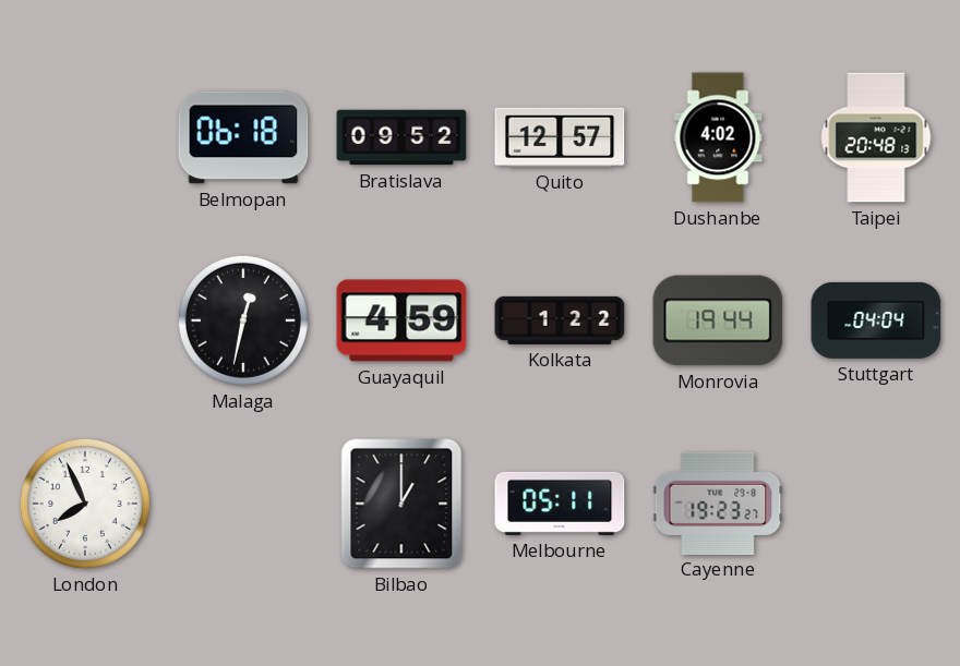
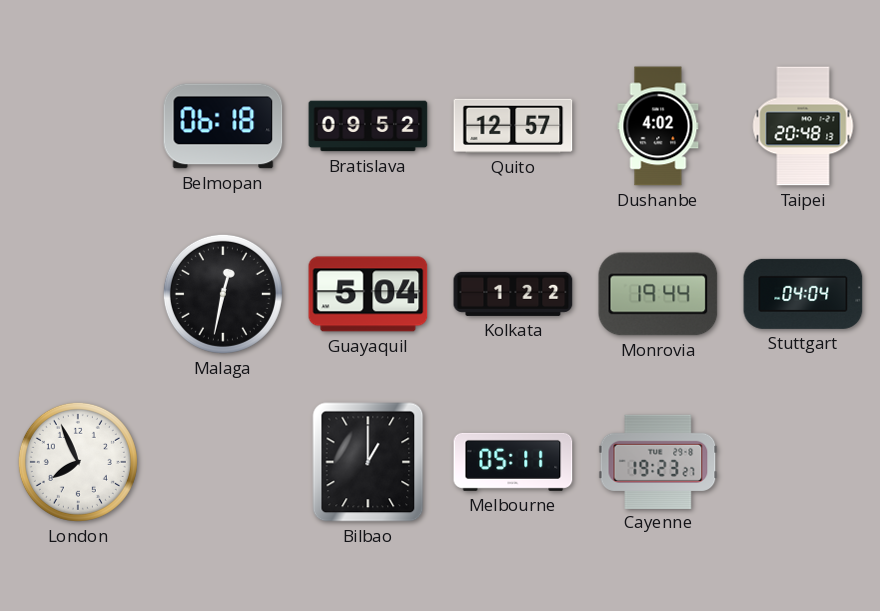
Guayaquil: 4:59 -> 5:04
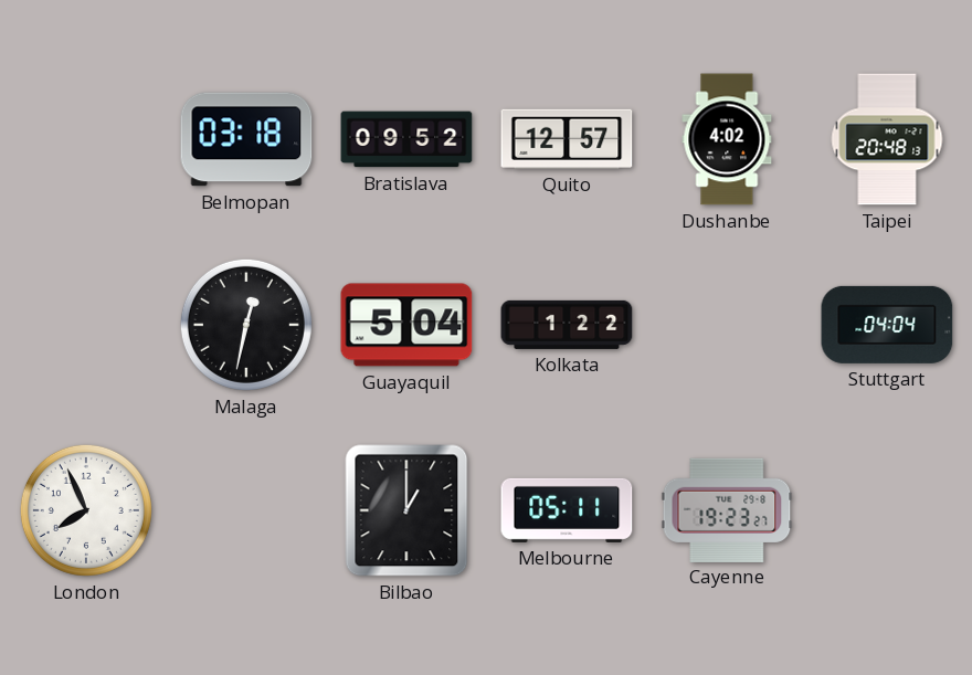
Belmopan: 06:18 -> 03:18
Monrovia: 19:44 -> none
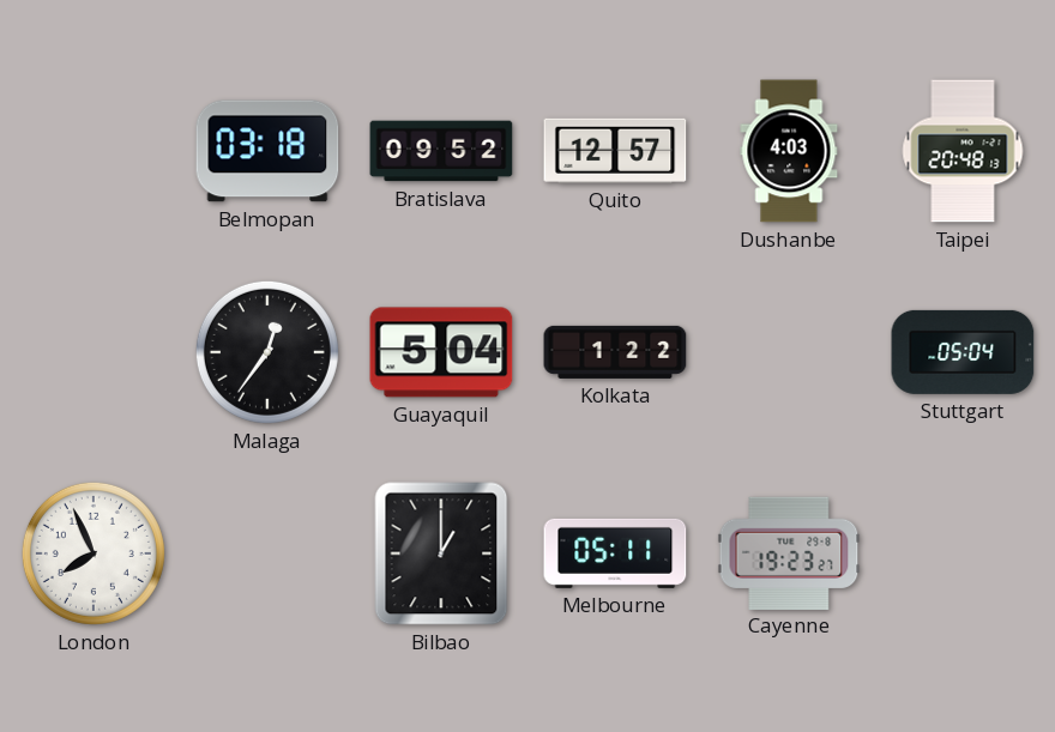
Dushanbe: 4:02 -> 4:03
Malaga: 12:32 -> 12:36
Stuttgart: 04:04 -> 05:04
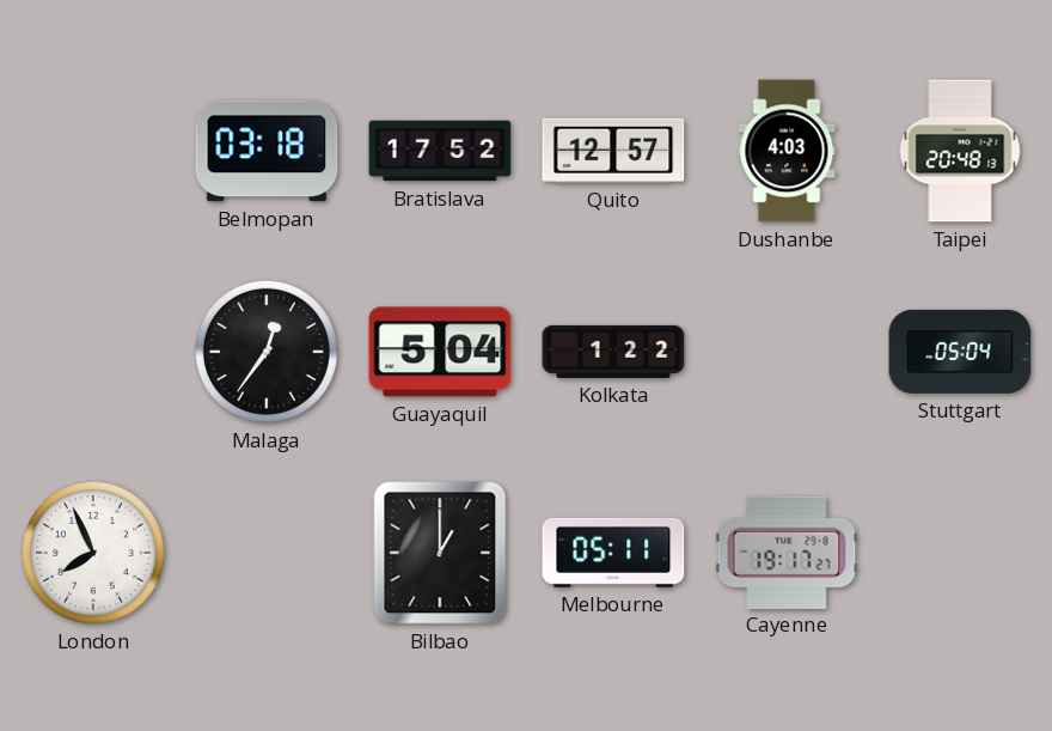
Bratislava: 09:52 -> 17:52
Cayenne: 19:23 -> 19:17
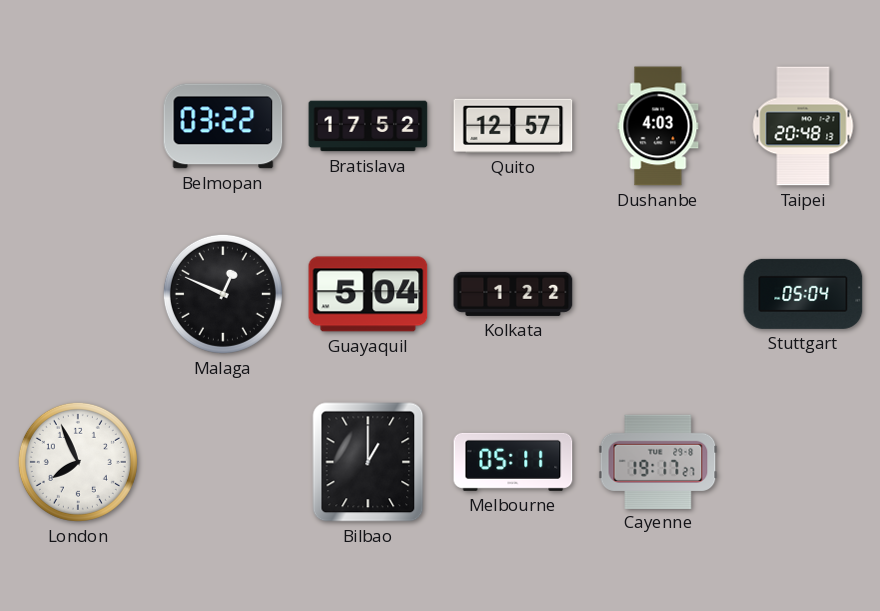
Belmopan: 03:18 -> 03:22
Malaga: 12:36 -> 12:49
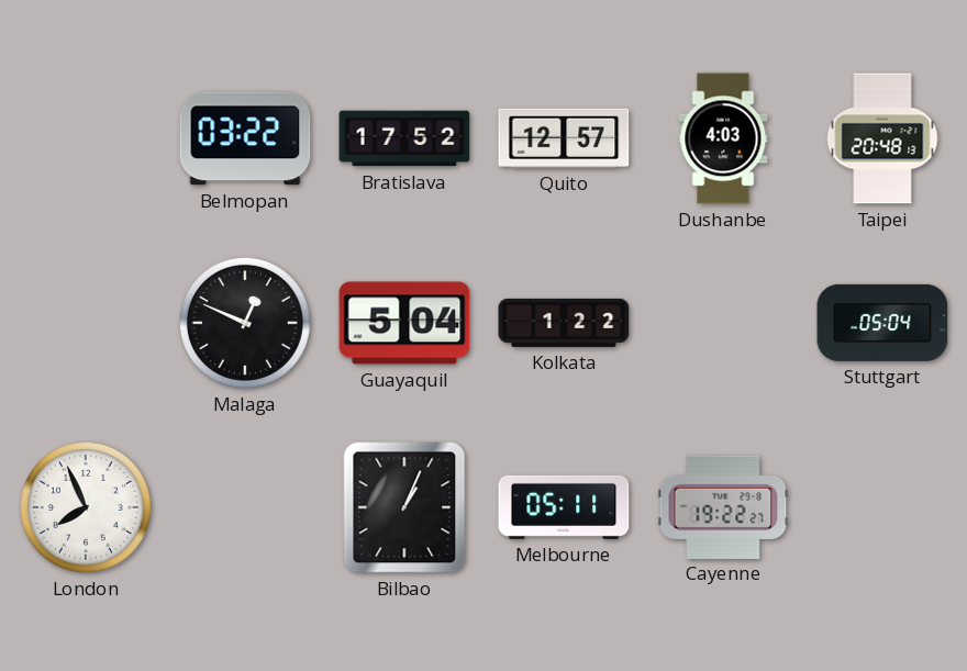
Bilbao: 1:00 -> 1:04
Cayenne: 19:17 -> 19:22
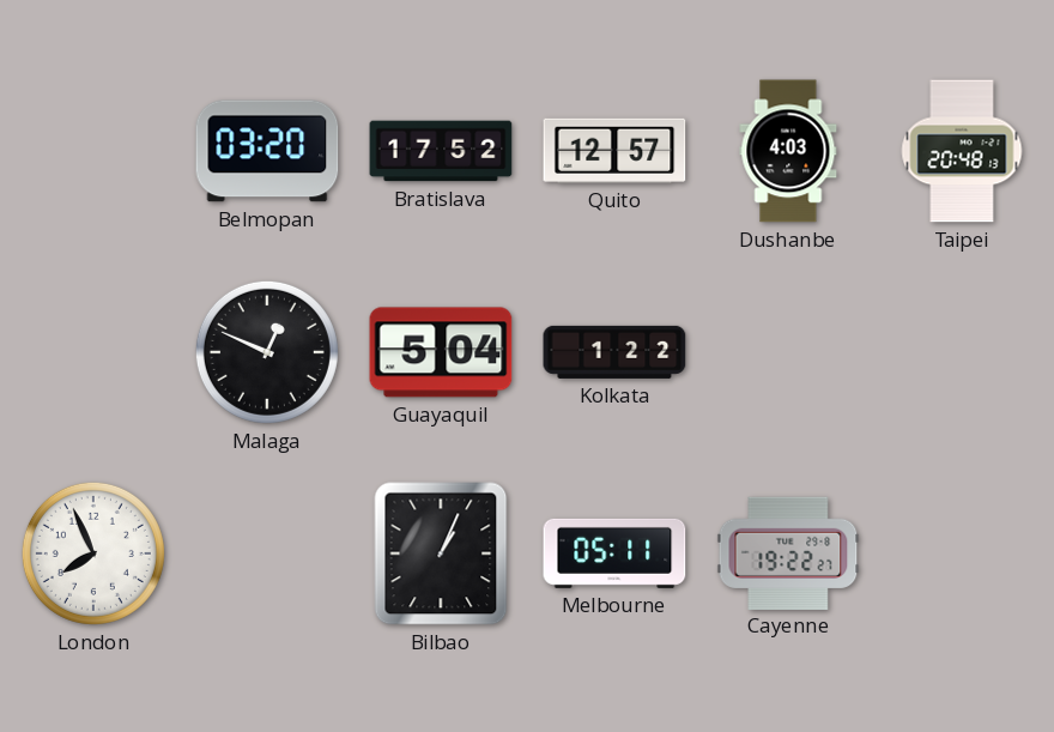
Belmopan: 03:22 -> 03:20
Stuttgart: 05:04 -> none
